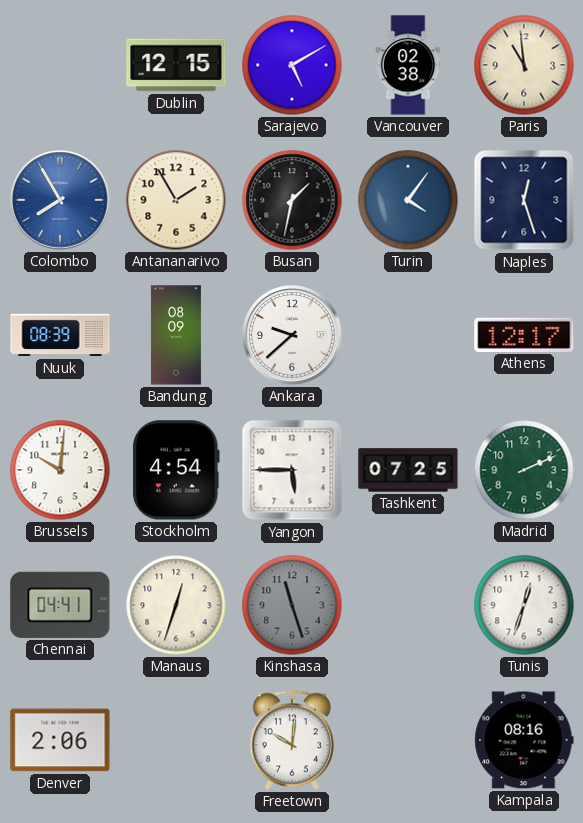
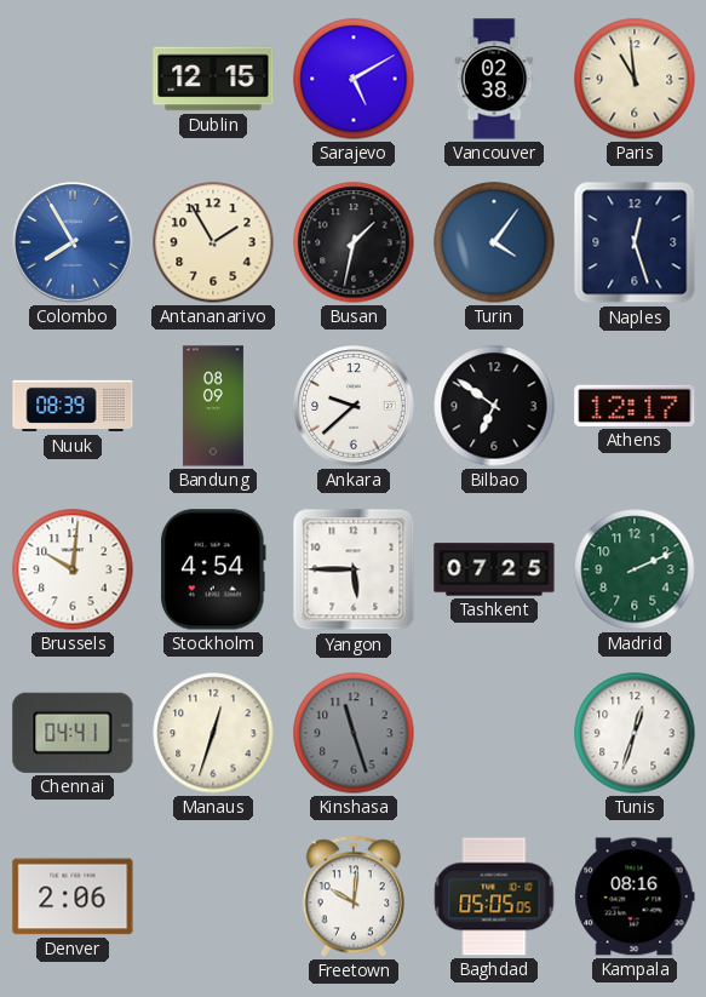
Bilbao: none -> 6:51
Baghdad: none -> 05:05
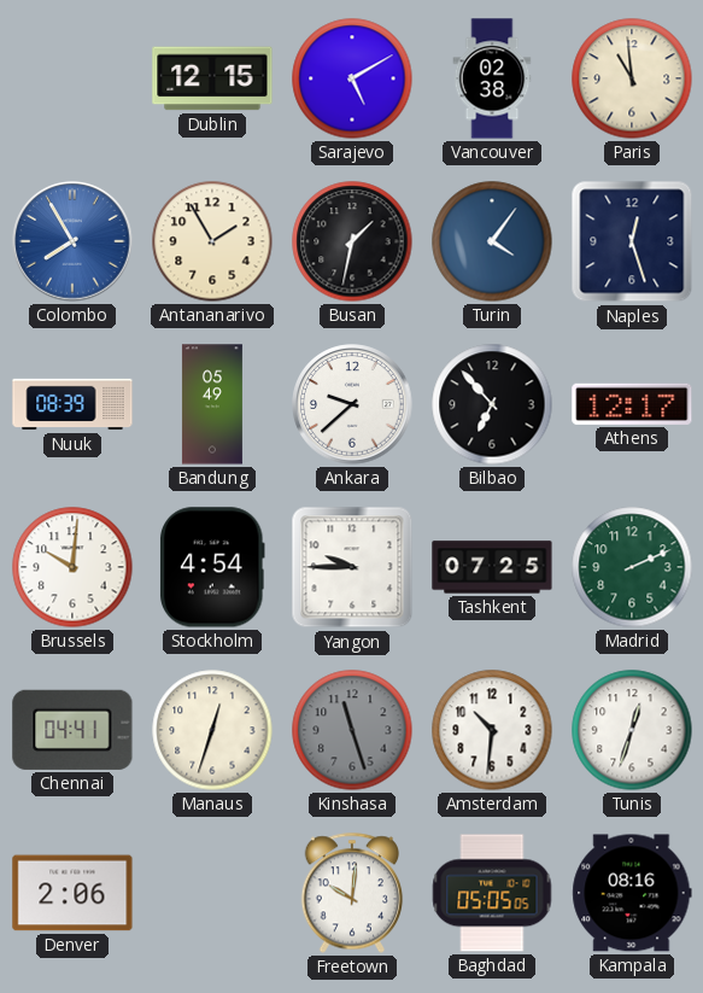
Bandung: 08:09 -> 05:49
Bilbao: 6:51 -> 6:53
Yangon: 5:45 -> 9:45
Amsterdam: none -> 10:31
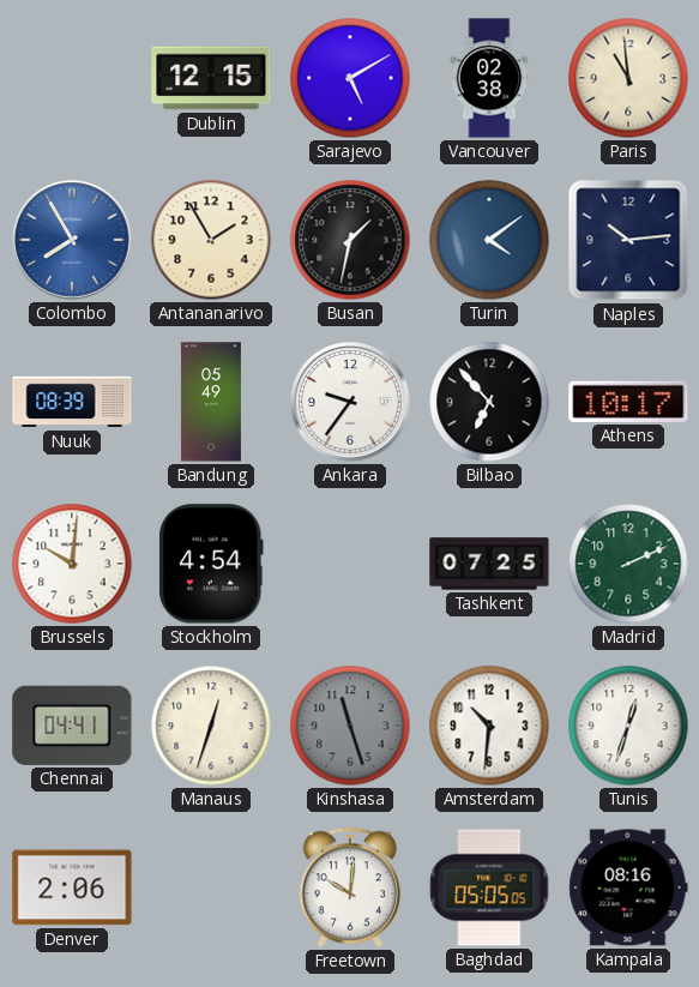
Turin: 4:06 -> 4:09
Naples: 12:27 -> 10:14
Ankara: 9:38 -> 9:36
Athens: 12:17 -> 10:17
Yangon: 9:45 -> none
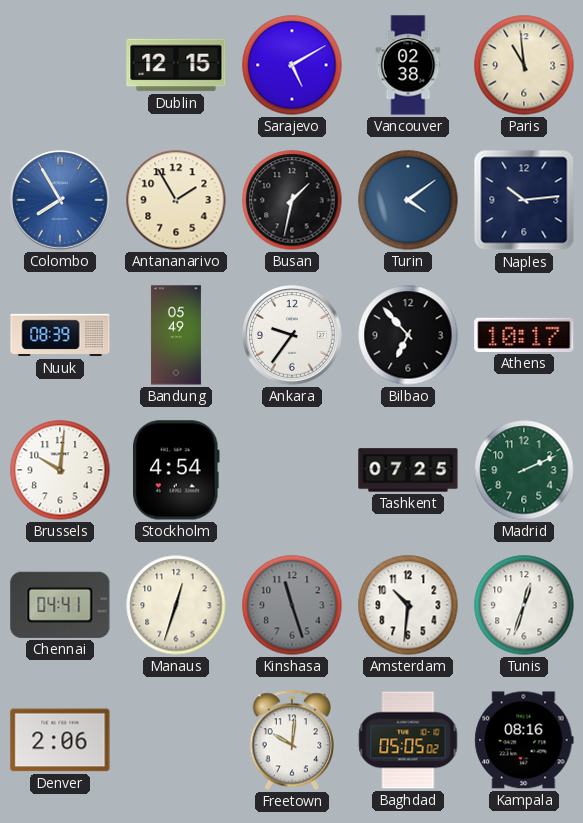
Baghdad: 05:05:05 -> 05:05:02
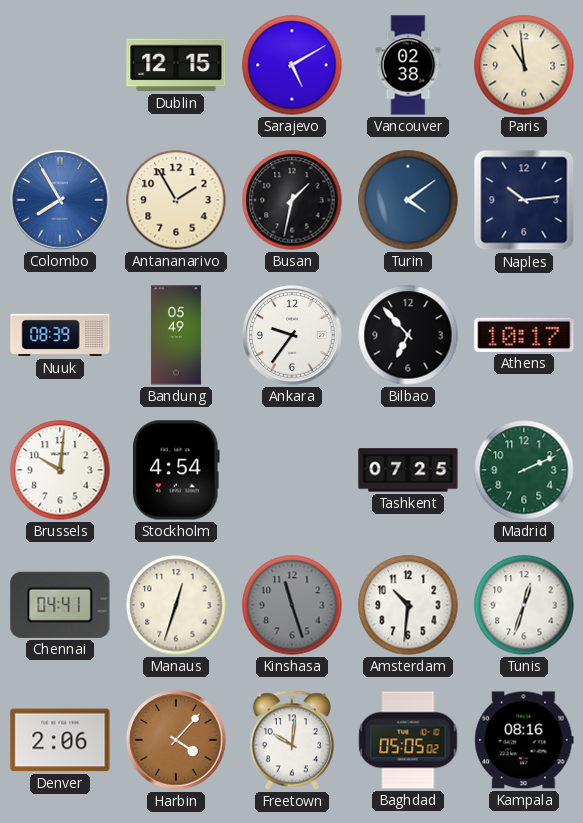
Harbin: none -> 4:07
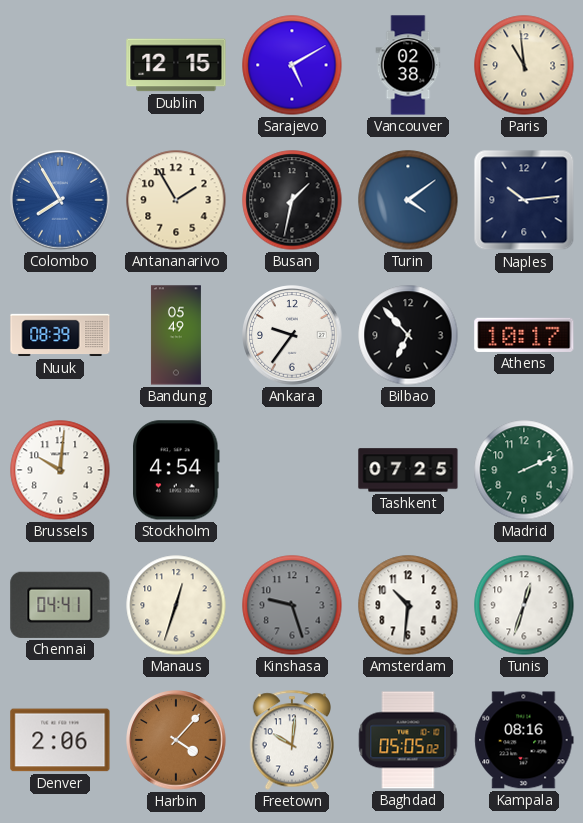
Kinshasa: 11:27 -> 9:27
